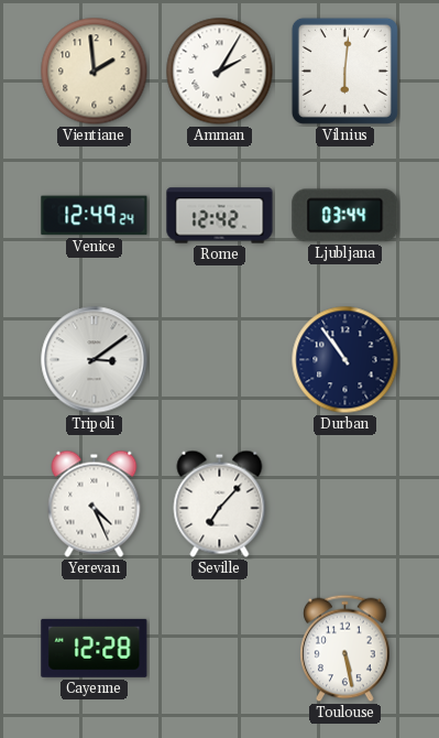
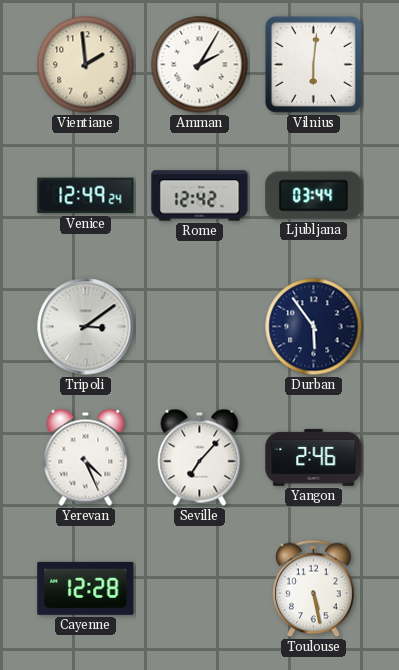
Durban: 10:54 -> 5:54
Yangon: none -> 2:46
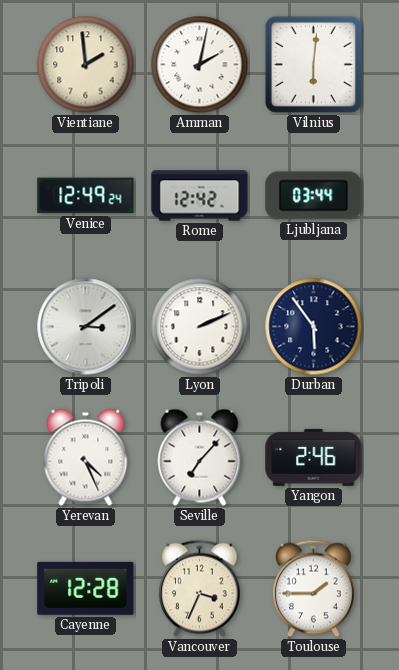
Amman: 2:05 -> 2:02
Lyon: none -> 2:11
Vancouver: none -> 3:34
Toulouse: 5:28 -> 1:45
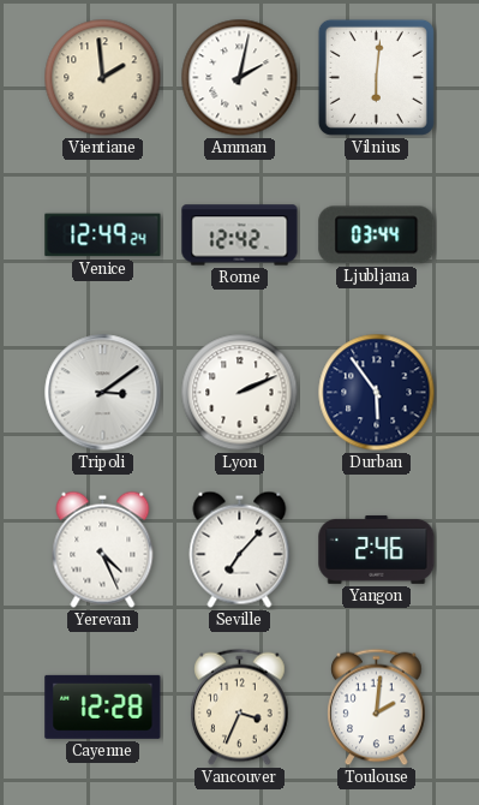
Toulouse: 1:45 -> 2:01
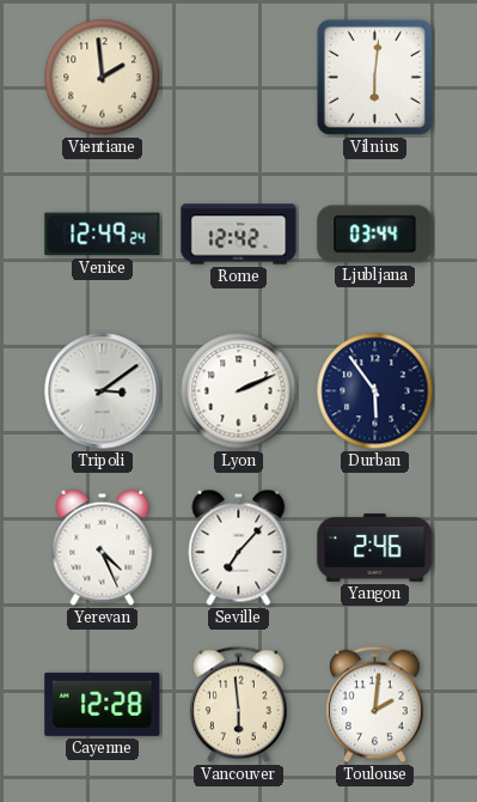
Amman: 2:02 -> none
Vancouver: 3:34 -> 5:59
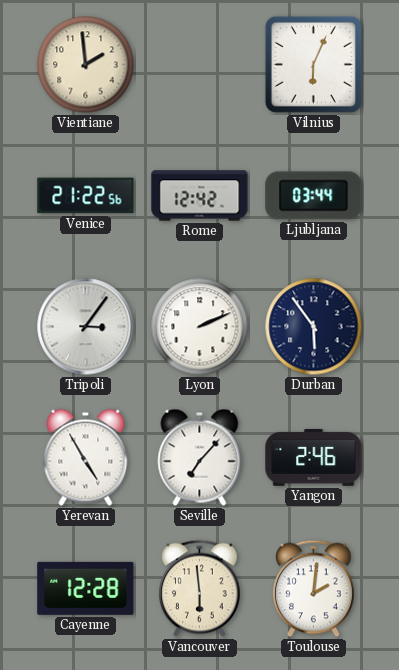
Vilnius: 6:01 -> 6:04
Venice: 12:49 -> 21:22
Tripoli: 3:09 -> 3:06
Yerevan: 4:26 -> 4:55
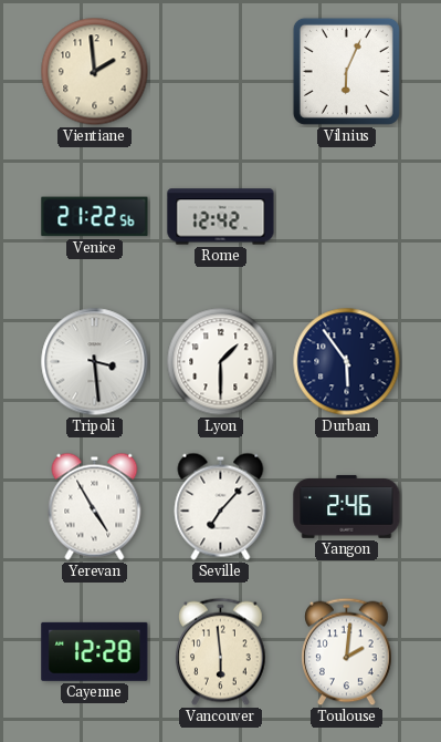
Ljubljana: 03:44 -> none
Tripoli: 3:06 -> 3:29
Lyon: 2:11 -> 1:30
